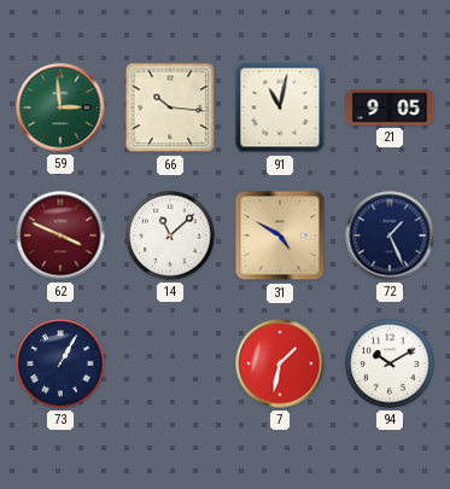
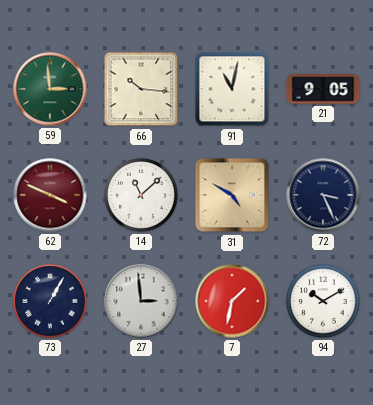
72: 1:26 -> 3:26
27: none -> 2:59
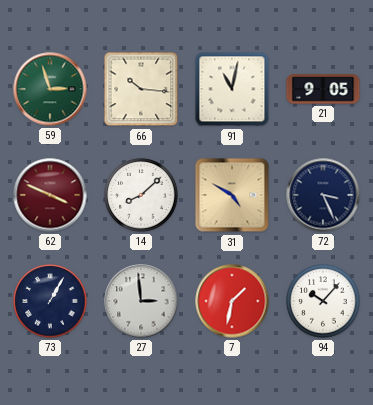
59: 2:59 -> 2:57
14: 11:08 -> 8:08
94: 10:10 -> 10:07
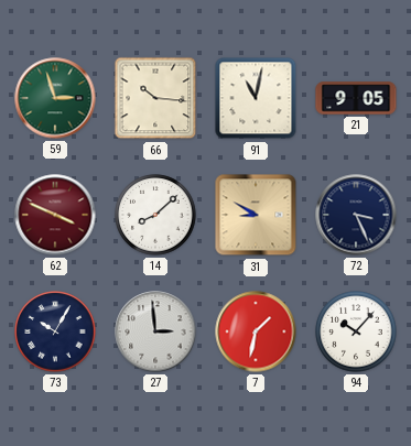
31: 4:50 -> 8:50
73: 1:05 -> 10:05
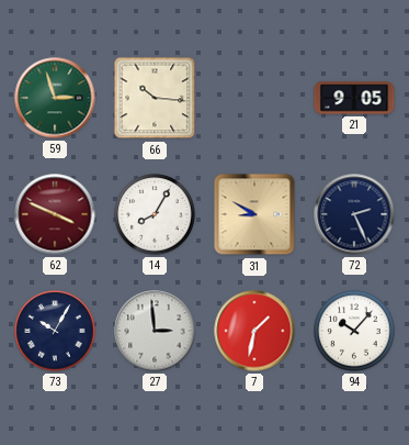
91: 11:02 -> none
14: 8:08 -> 8:05
72: 3:26 -> 2:26
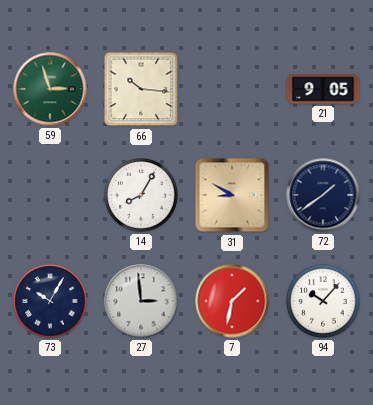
62: 3:49 -> none
72: 2:26 -> 1:39
